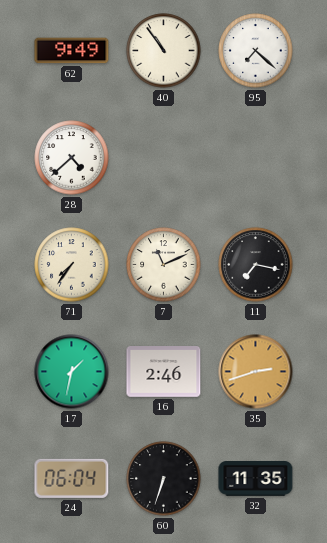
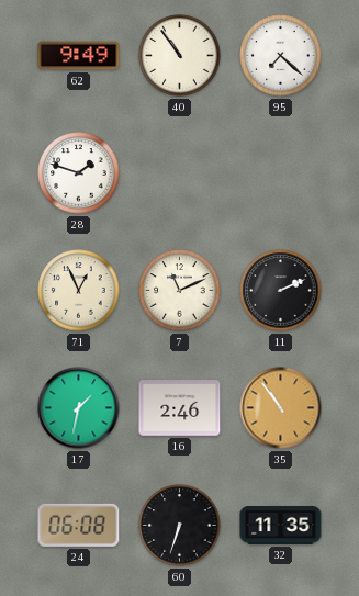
28: 4:38 -> 1:48
71: 7:36 -> 12:56
11: 7:17 -> 2:11
35: 2:42 -> 10:54
24: 06:04 -> 06:08
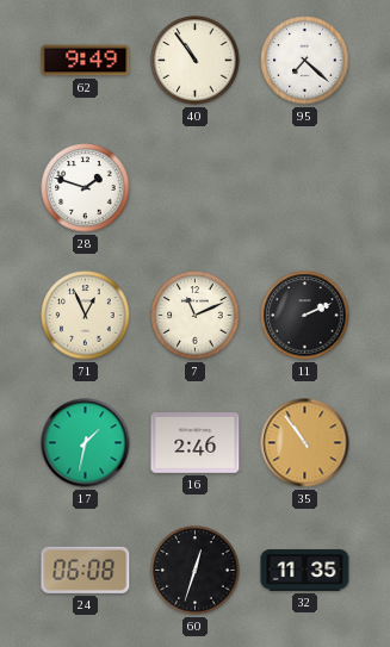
60: 6:33 -> 12:33
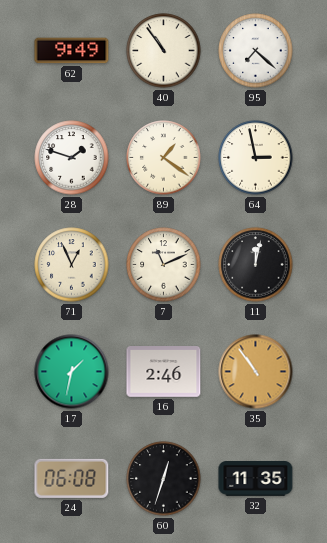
89: none -> 1:21
64: none -> 2:58
11: 2:11 -> 12:02
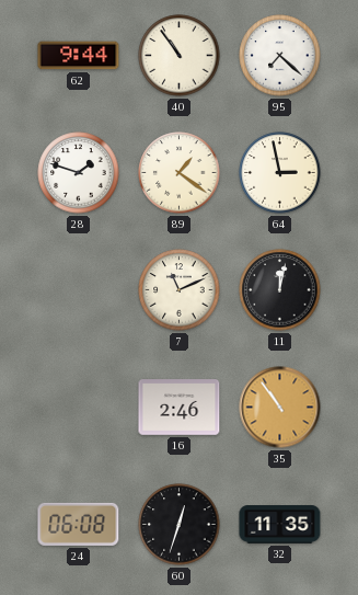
62: 9:49 -> 9:44
71: 12:56 -> none
17: 1:32 -> none
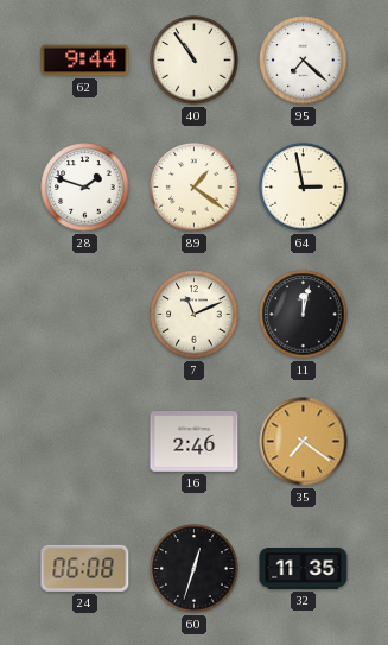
35: 10:54 -> 7:21
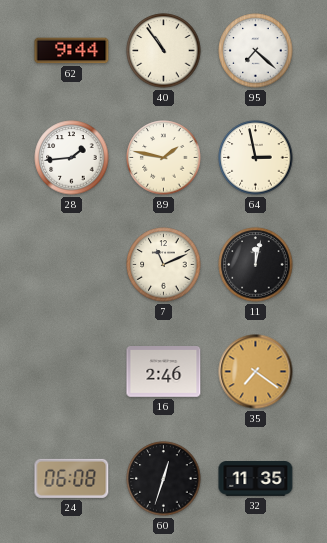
28: 1:48 -> 1:44
89: 1:21 -> 1:47
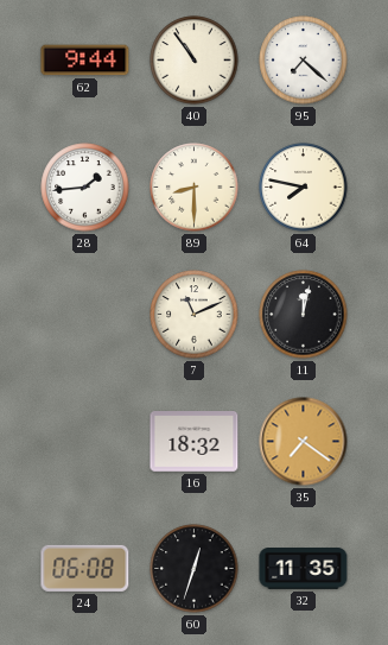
89: 1:47 -> 8:30
64: 2:58 -> 7:47
16: 2:46 -> 18:32
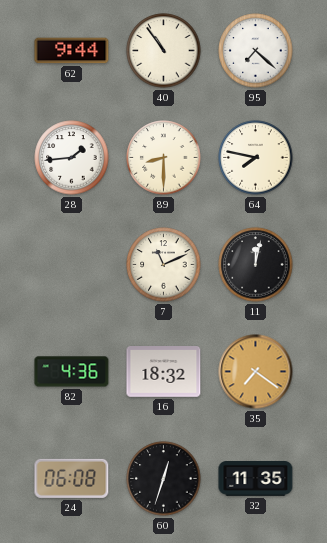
82: none -> 4:36
